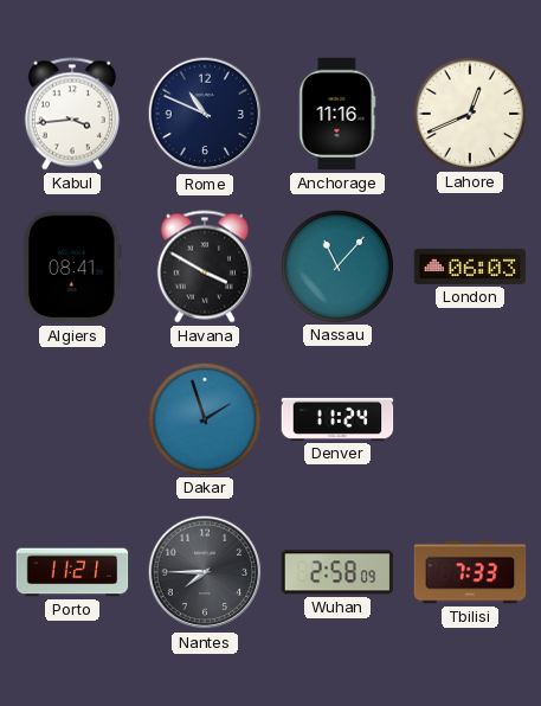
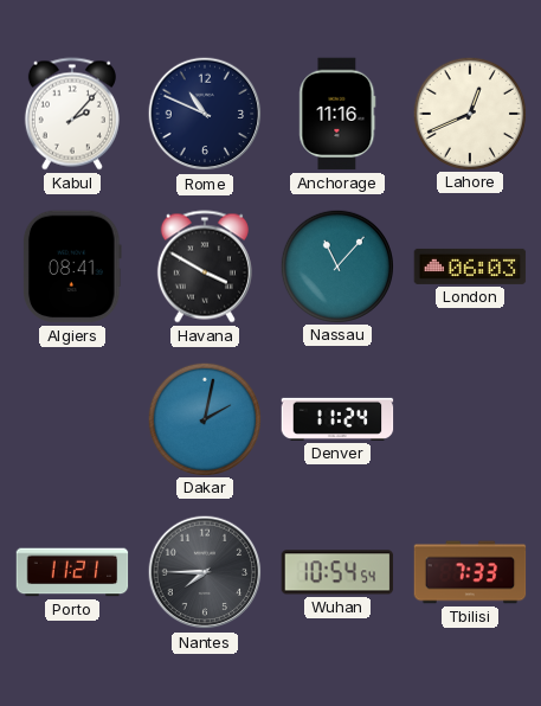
Kabul: 3:44 -> 2:07
Dakar: 1:57 -> 2:02
Wuhan: 2:58 -> 10:54
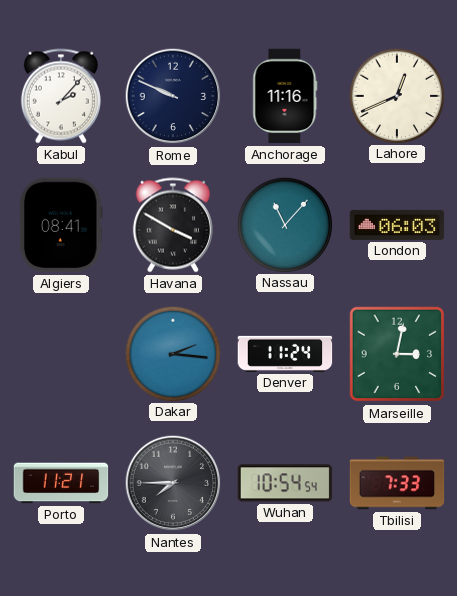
Rome: 10:49 -> 9:49
Dakar: 2:02 -> 2:16
Marseille: none -> 3:02
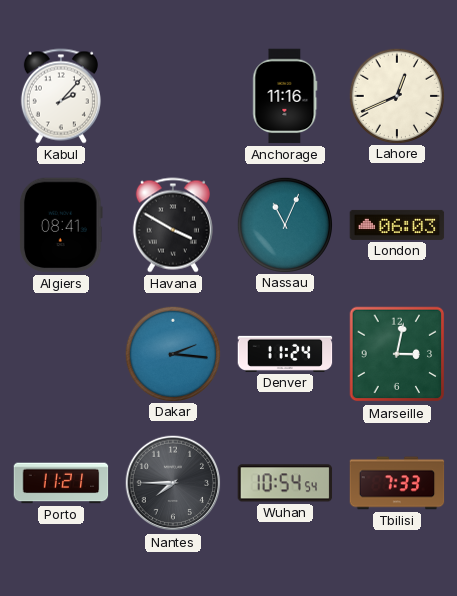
Rome: 9:49 -> none
Nassau: 11:07 -> 11:04
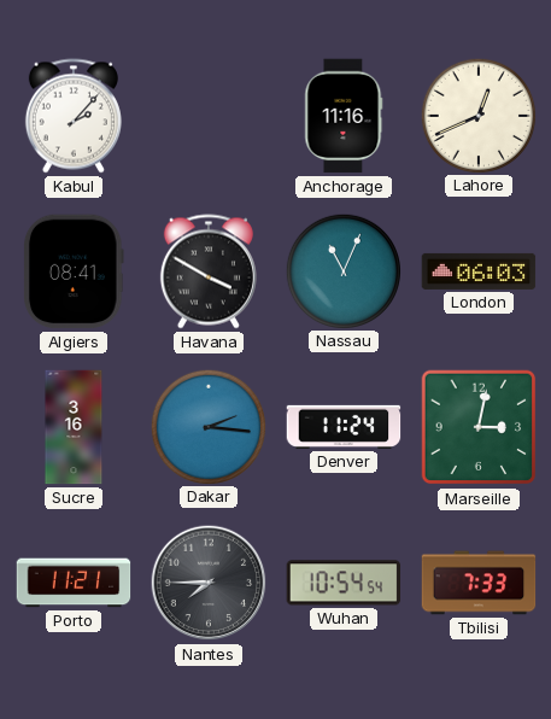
Sucre: none -> 3:16
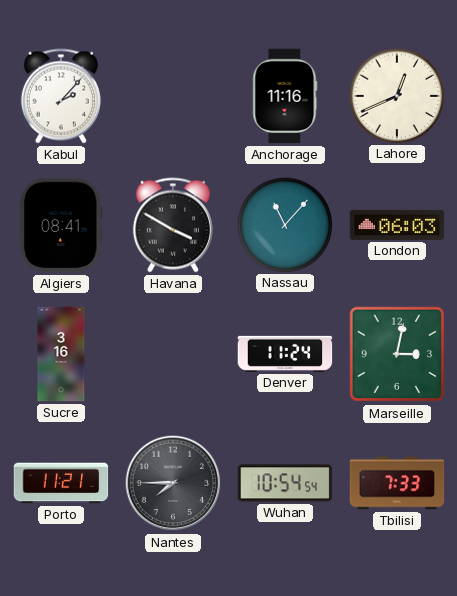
Nassau: 11:04 -> 11:07
Dakar: 2:16 -> none
